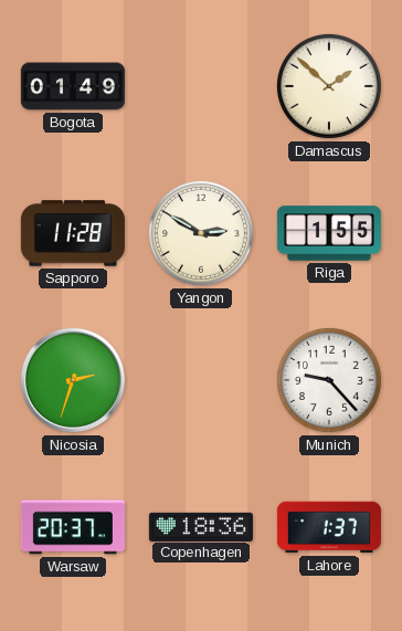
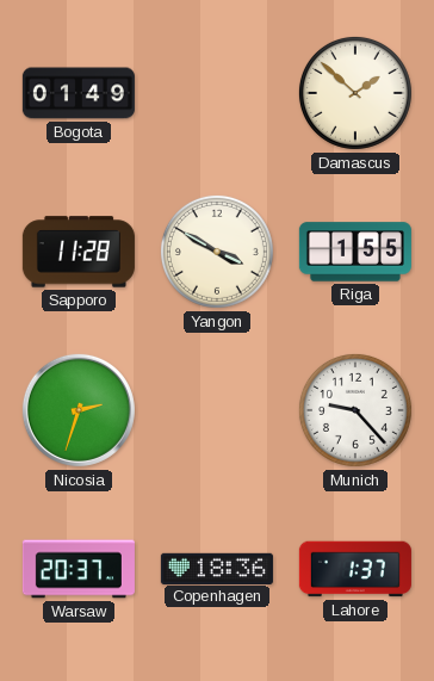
Yangon: 2:50 -> 3:50
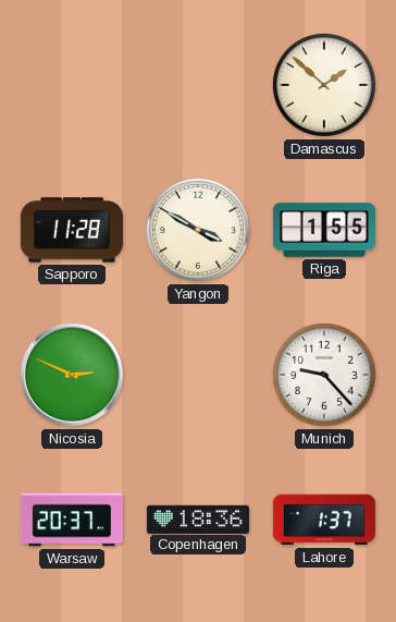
Bogota: 01:49 -> none
Nicosia: 2:33 -> 2:49
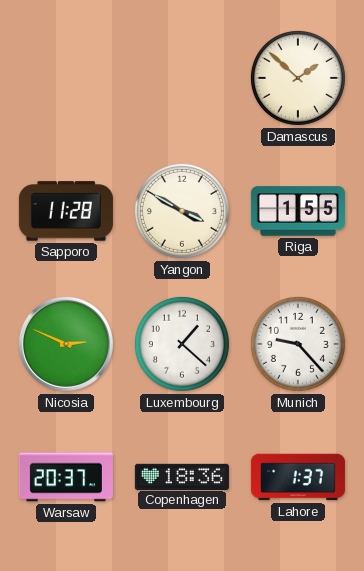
Luxembourg: none -> 1:22
